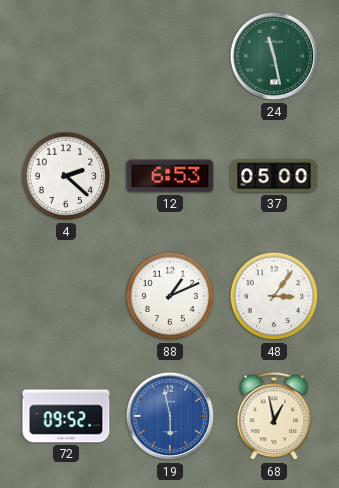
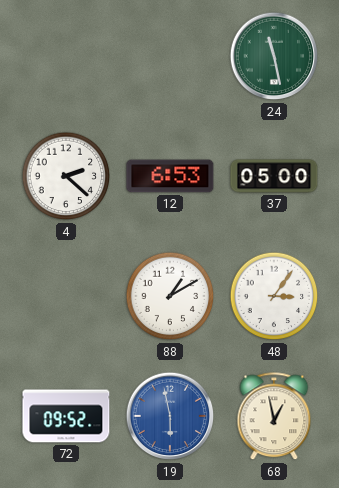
88: 1:11 -> 1:10
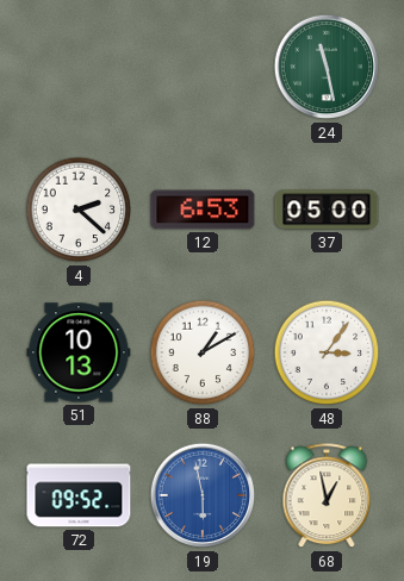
51: none -> 10:13
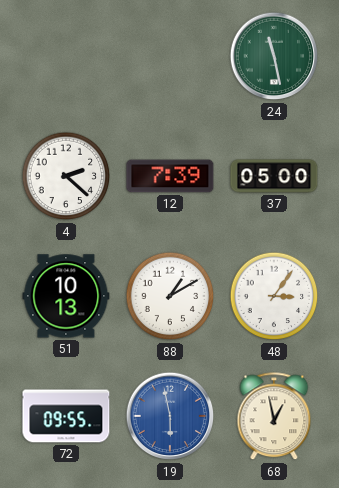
12: 6:53 -> 7:39
72: 09:52 -> 09:55
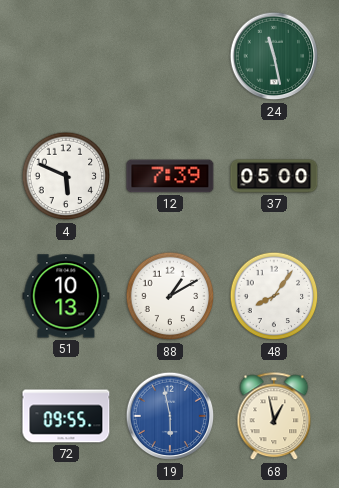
4: 2:22 -> 5:49
48: 3:06 -> 8:06
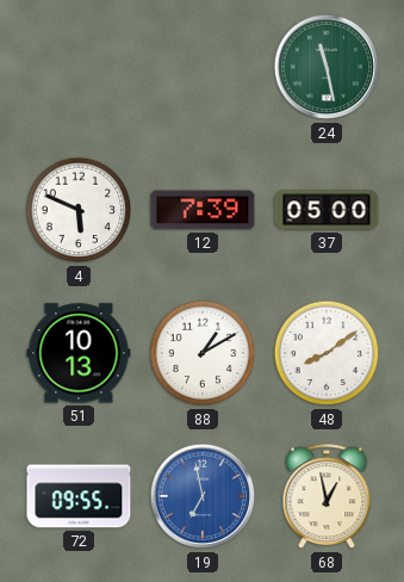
48: 8:06 -> 8:09
19: 5:58 -> 6:58
